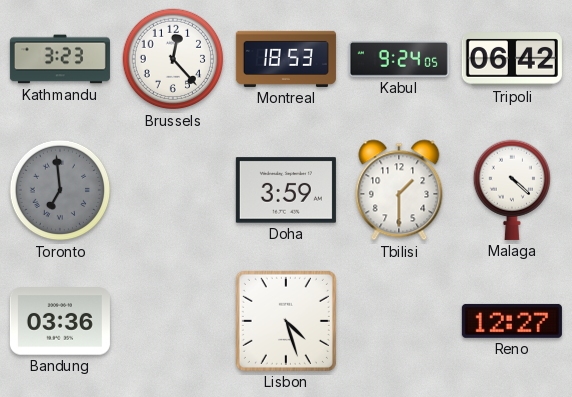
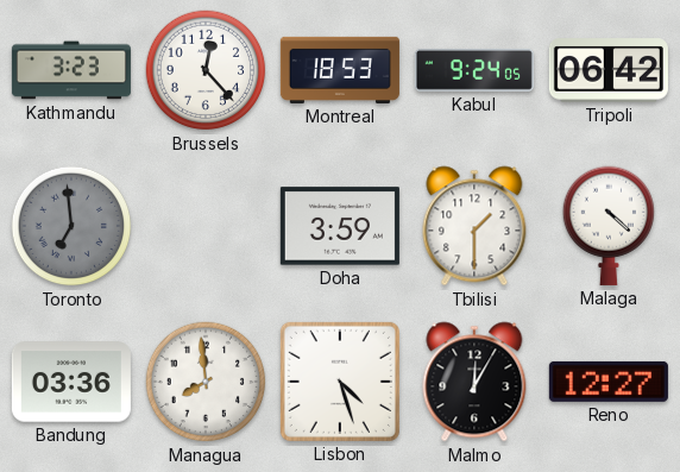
Managua: none -> 7:59
Malmo: none -> 12:05
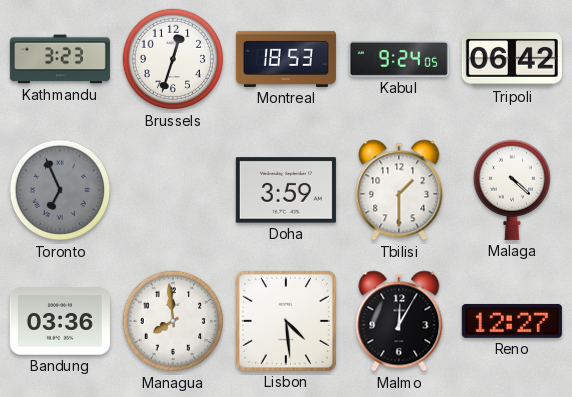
Brussels: 12:23 -> 12:33
Toronto: 6:59 -> 6:56
Lisbon: 4:27 -> 4:29
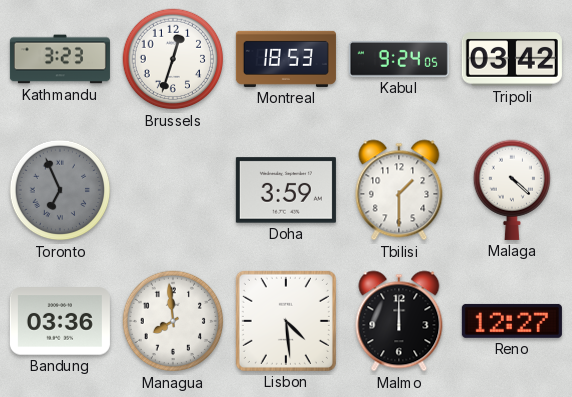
Tripoli: 06:42 -> 03:42
Malmo: 12:05 -> 12:00
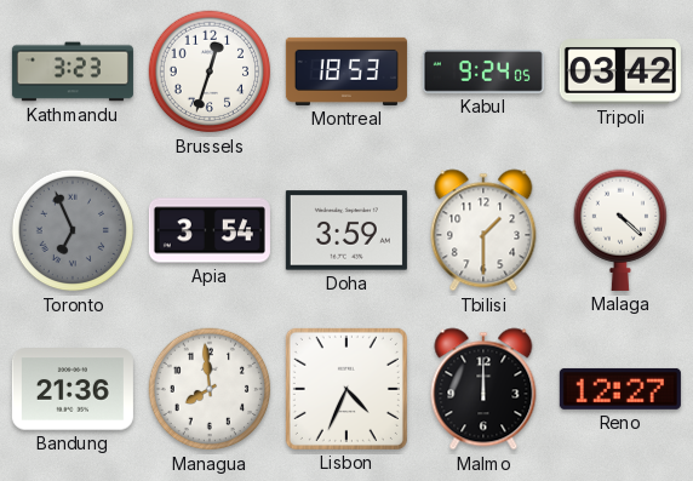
Apia: none -> 3:54
Bandung: 03:36 -> 21:36
Lisbon: 4:29 -> 4:34
